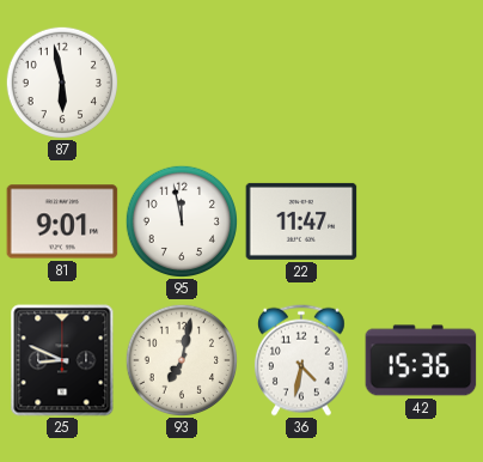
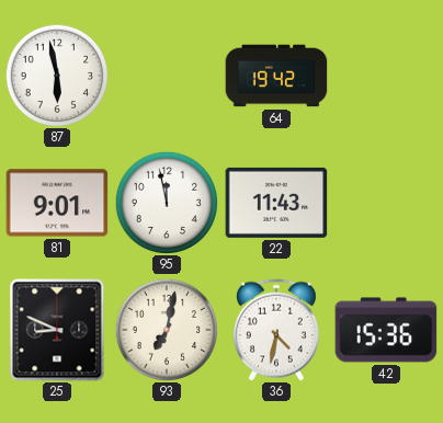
64: none -> 19:42
22: 11:47 -> 11:43
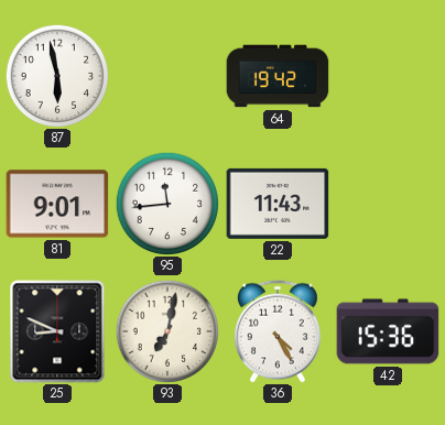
95: 11:58 -> 11:44
36: 4:32 -> 4:25
